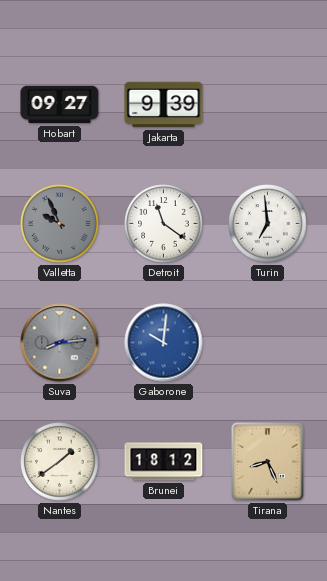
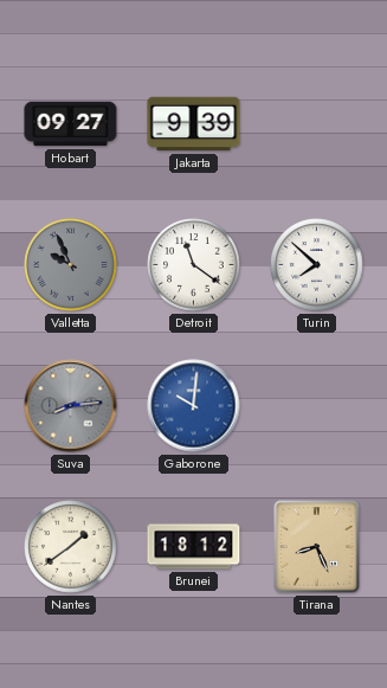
Turin: 6:59 -> 7:52
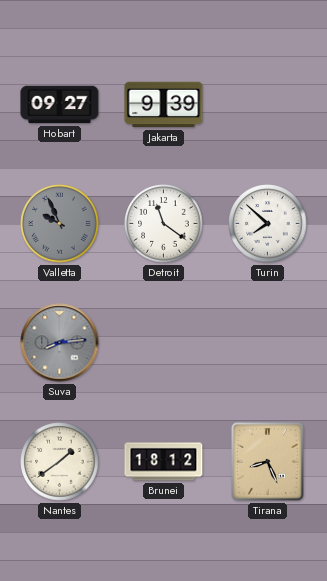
Gaborone: 10:01 -> none
